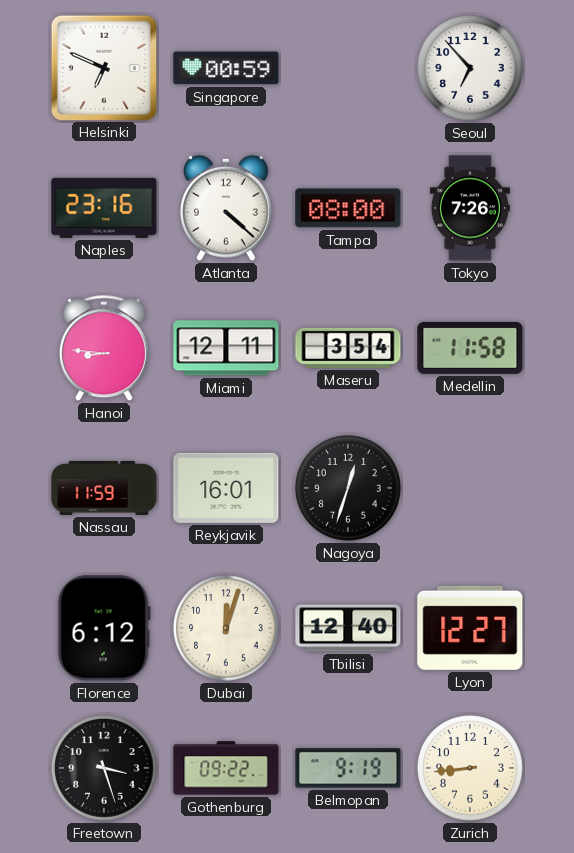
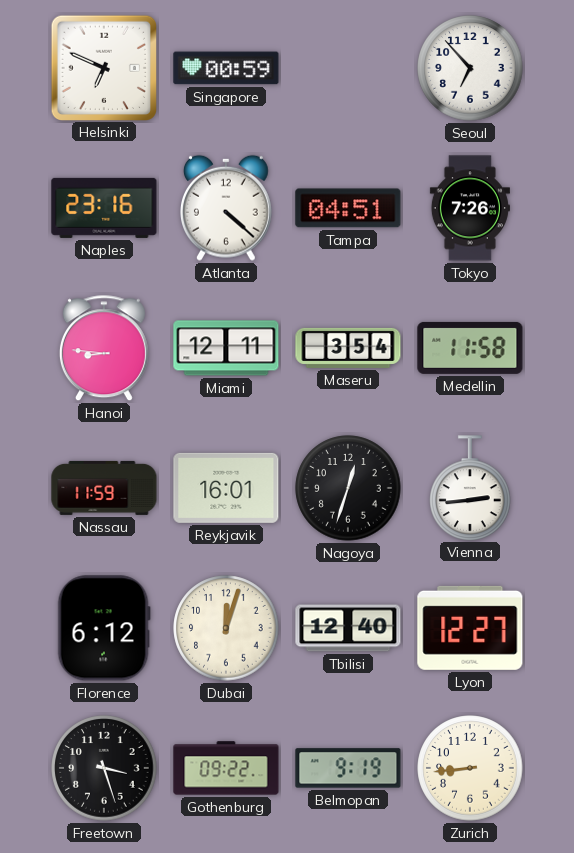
Tampa: 08:00 -> 04:51
Vienna: none -> 2:44
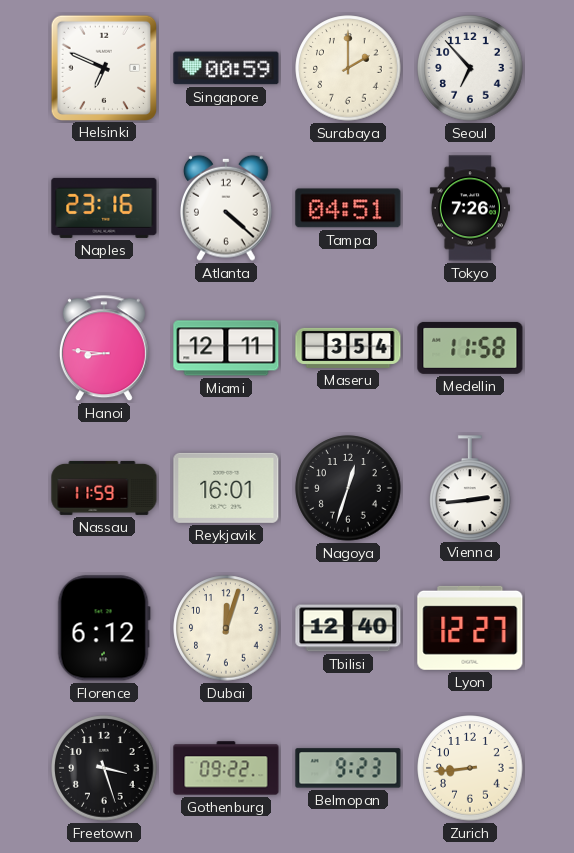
Surabaya: none -> 2:00
Belmopan: 9:19 -> 9:23
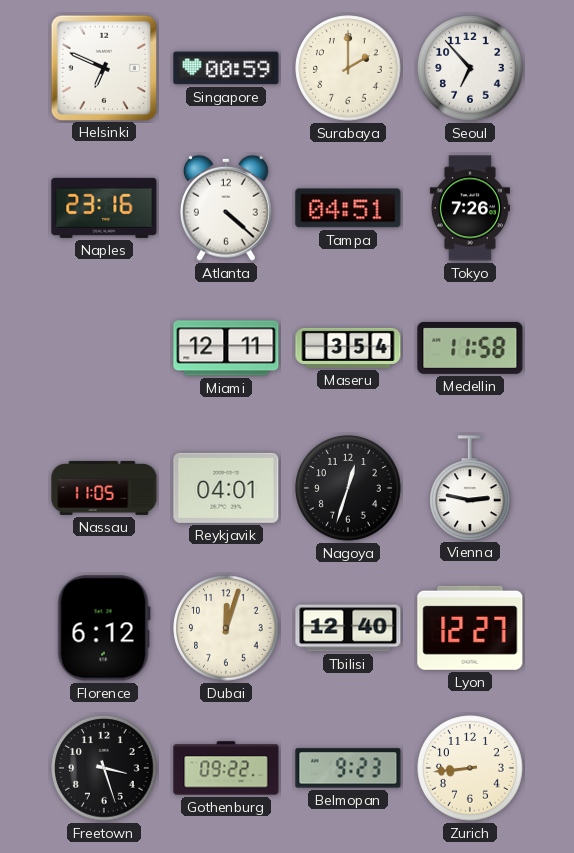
Hanoi: 8:46 -> none
Nassau: 11:59 -> 11:05
Reykjavik: 16:01 -> 04:01
Vienna: 2:44 -> 2:47
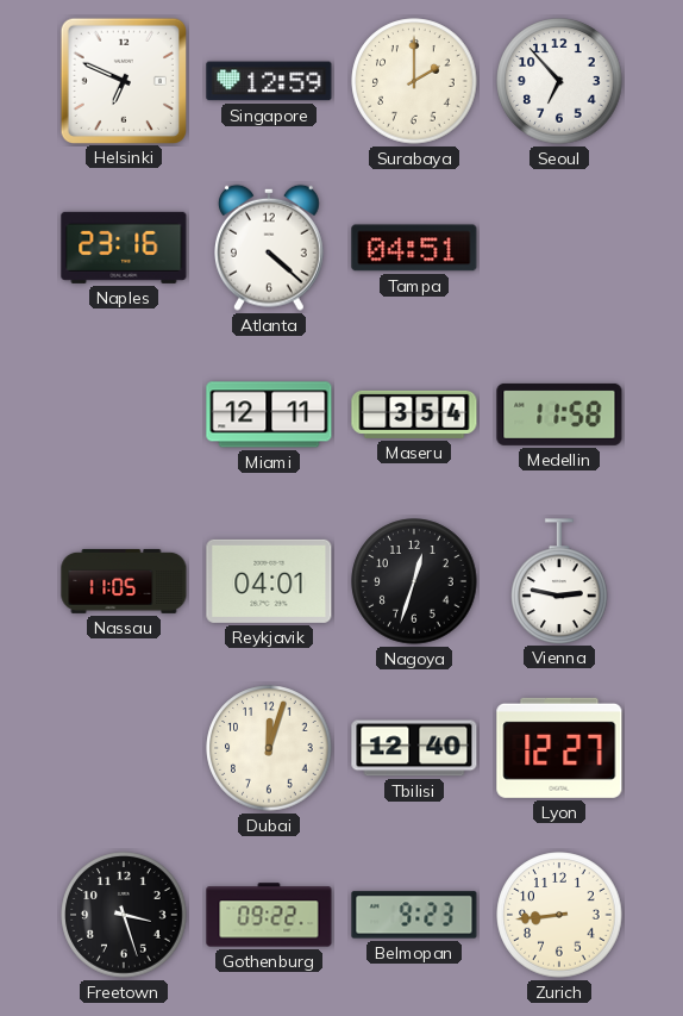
Singapore: 00:59 -> 12:59
Tokyo: 7:26 -> none
Florence: 6:12 -> none
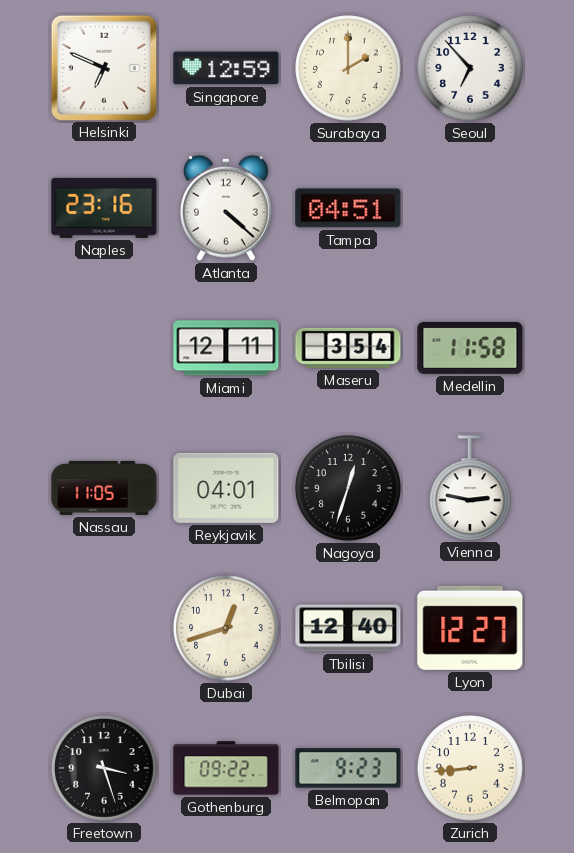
Dubai: 12:03 -> 12:42
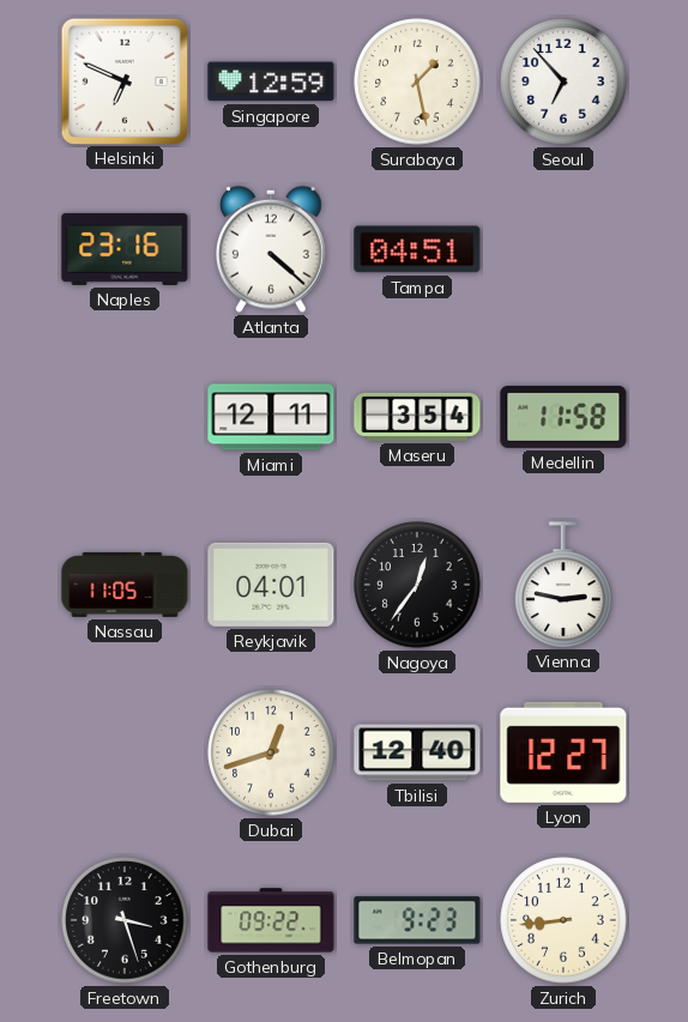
Surabaya: 2:00 -> 1:28
Nagoya: 12:33 -> 12:36
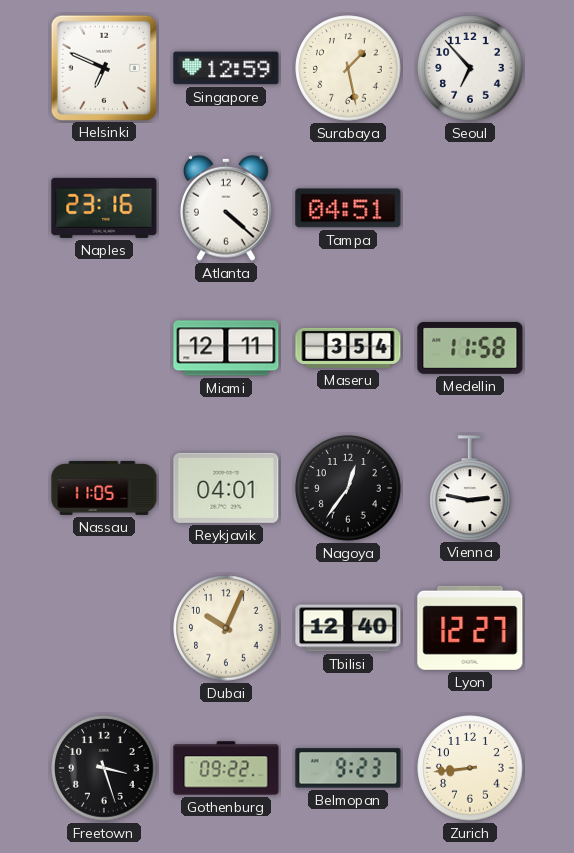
Dubai: 12:42 -> 10:04
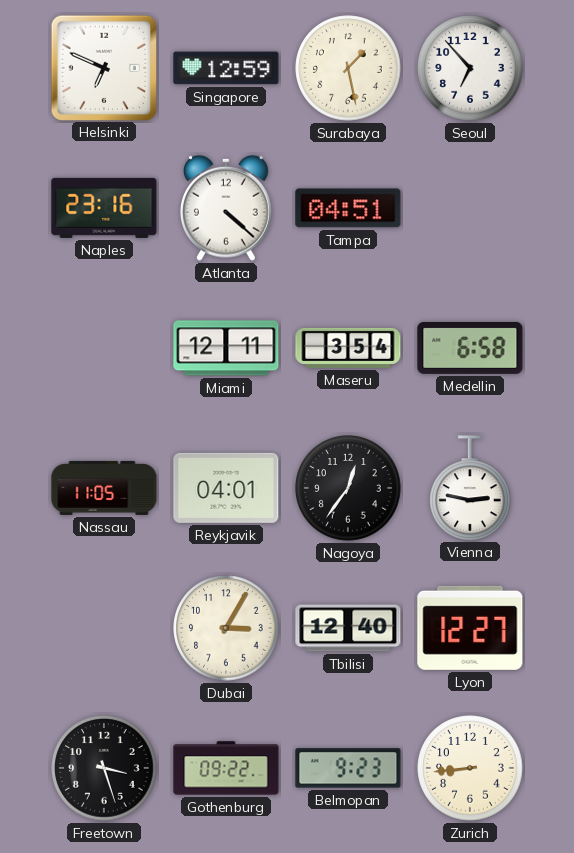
Medellin: 11:58 -> 6:58
Dubai: 10:04 -> 3:05
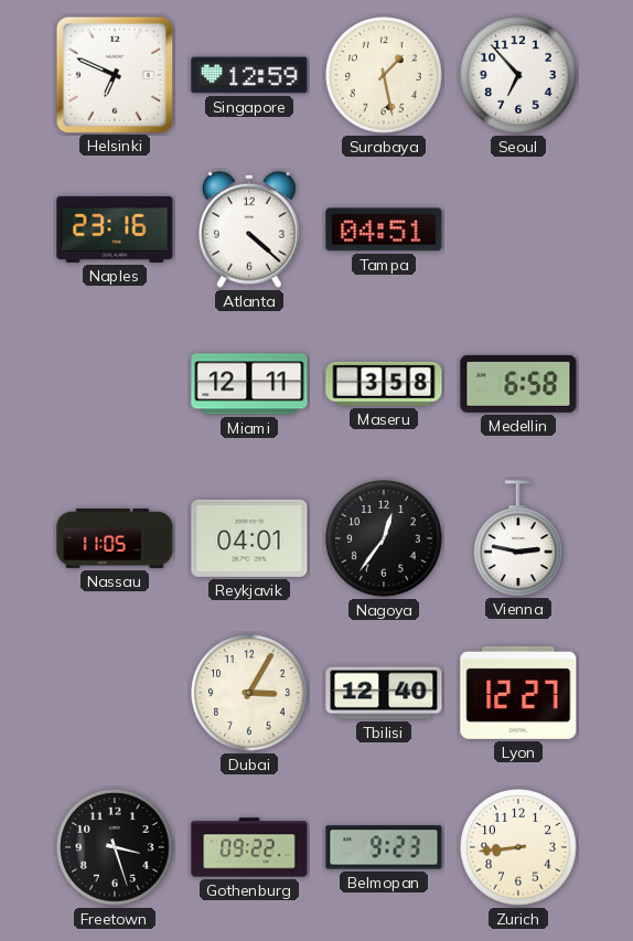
Maseru: 3:54 -> 3:58
